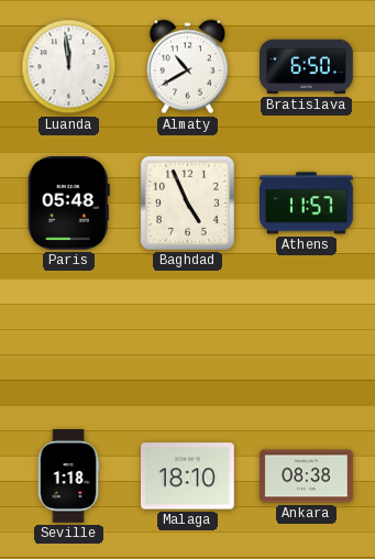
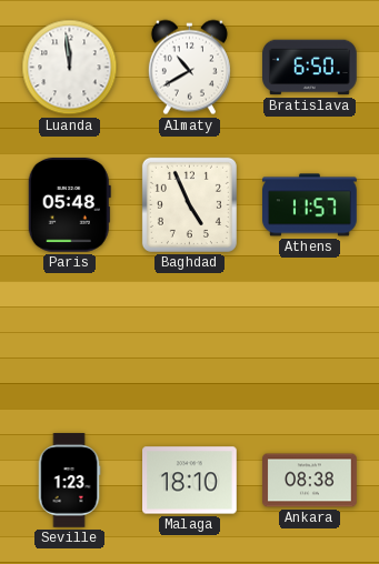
Seville: 1:18 -> 1:23
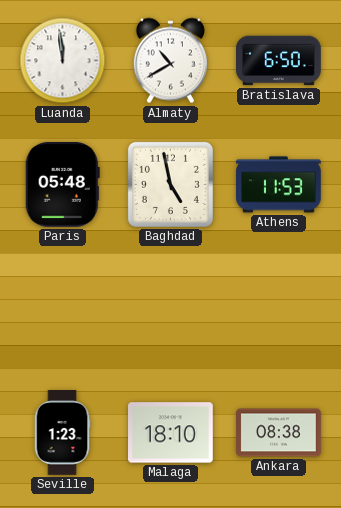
Baghdad: 4:56 -> 4:58
Athens: 11:57 -> 11:53
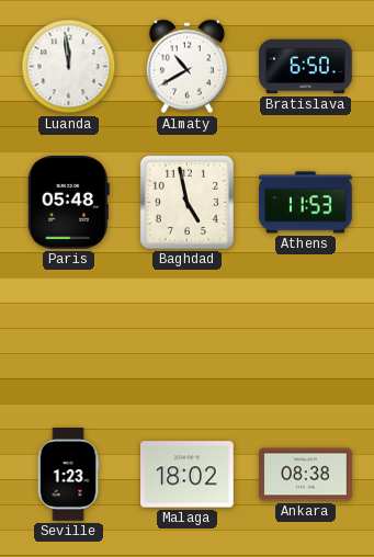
Malaga: 18:10 -> 18:02
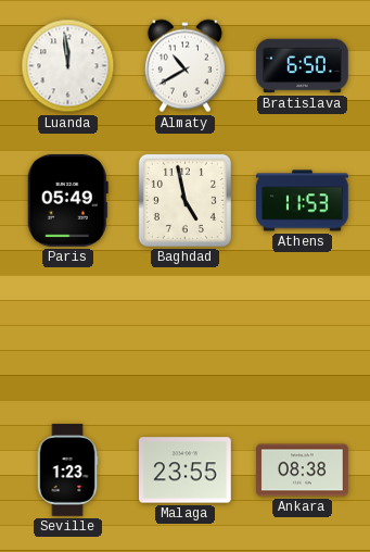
Paris: 05:48 -> 05:49
Malaga: 18:02 -> 23:55
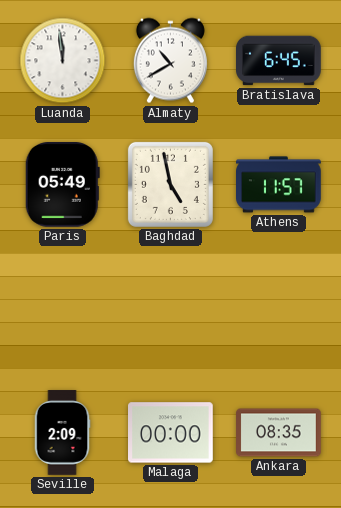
Bratislava: 6:50 -> 6:45
Athens: 11:53 -> 11:57
Seville: 1:23 -> 2:09
Malaga: 23:55 -> 00:00
Ankara: 08:38 -> 08:35
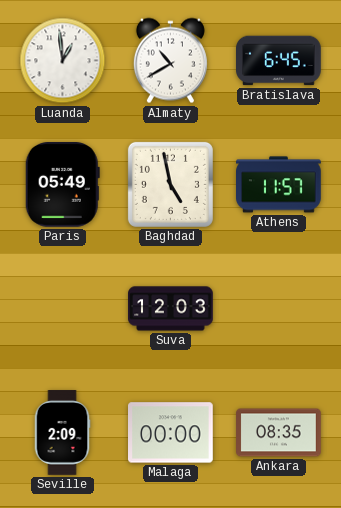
Luanda: 11:59 -> 12:59
Suva: none -> 12:03
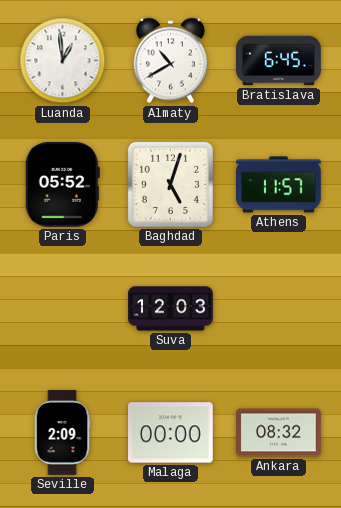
Paris: 05:49 -> 05:52
Baghdad: 4:58 -> 5:03
Ankara: 08:35 -> 08:32
